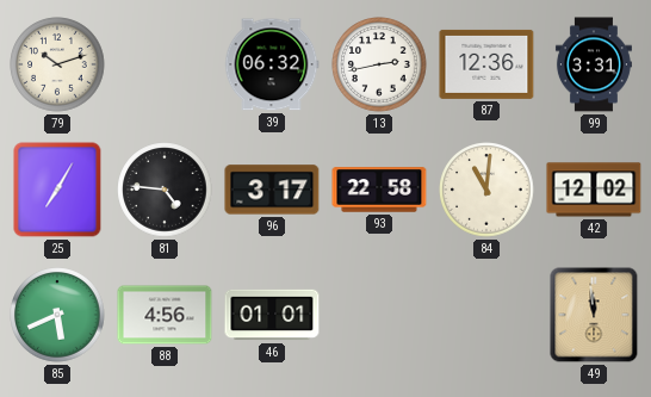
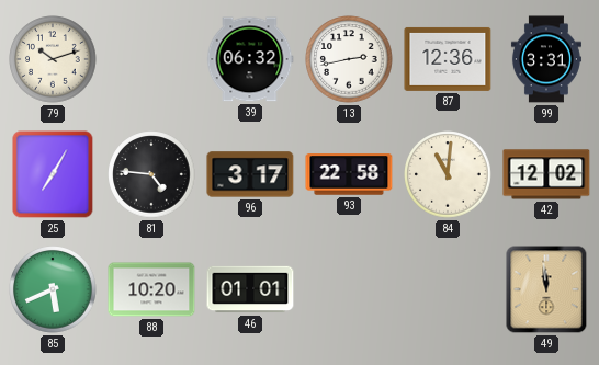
88: 4:56 -> 10:20
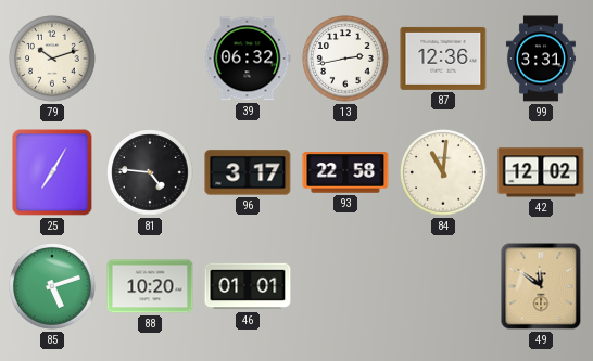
85: 5:41 -> 5:12
49: 11:59 -> 11:51
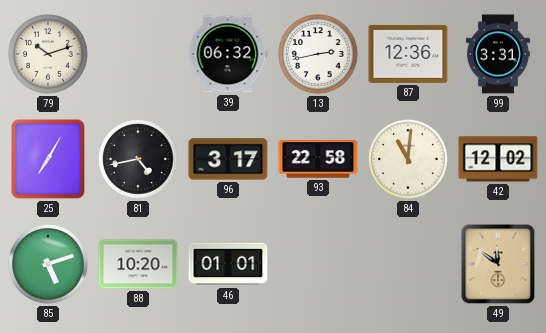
81: 4:46 -> 4:43
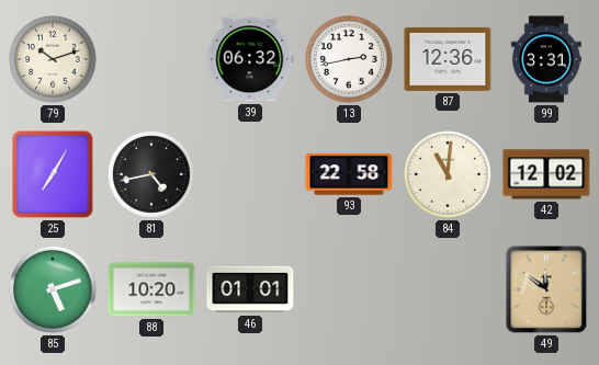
96: 3:17 -> none
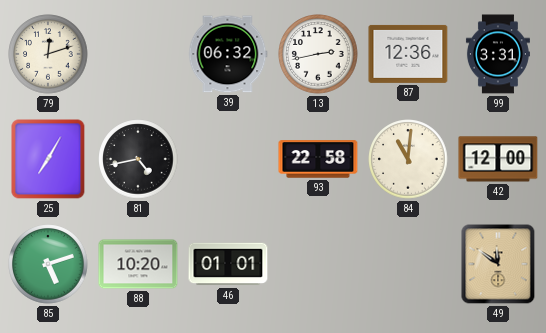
79: 10:12 -> 12:12
42: 12:02 -> 12:00
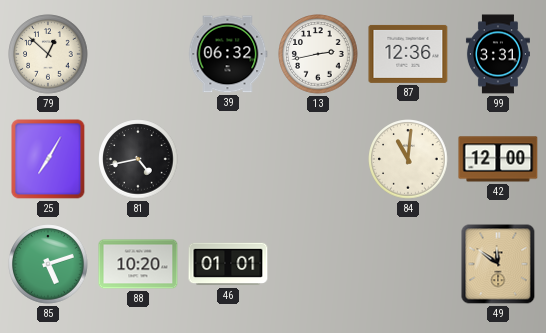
79: 12:12 -> 12:52
93: 22:58 -> none
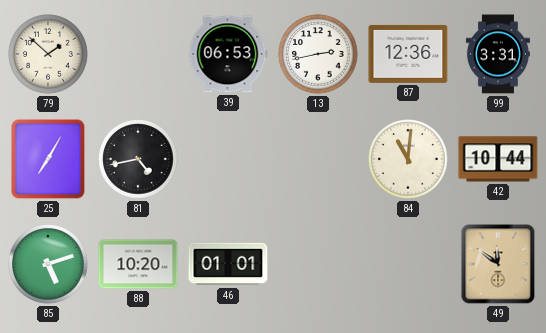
79: 12:52 -> 1:52
39: 06:32 -> 06:53
42: 12:00 -> 10:44
